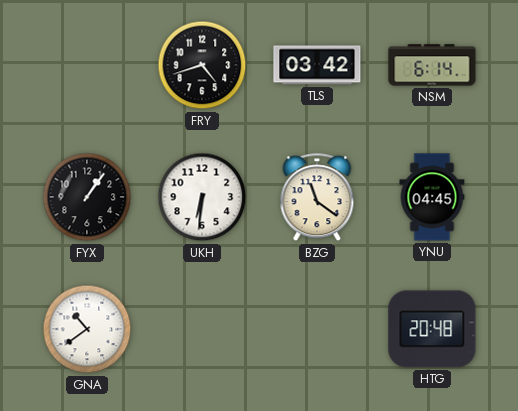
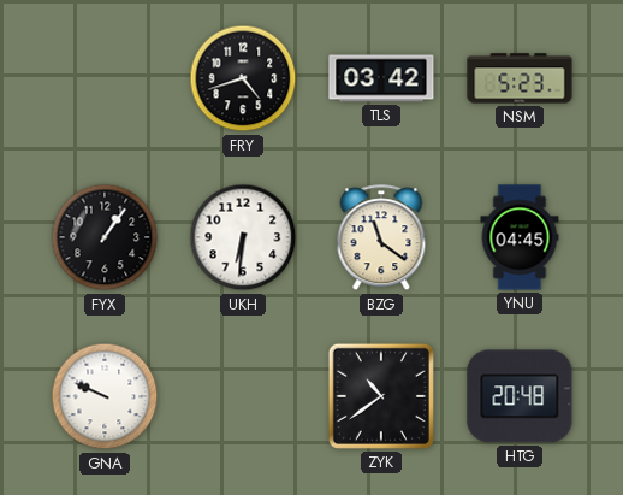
NSM: 6:14 -> 5:23
GNA: 10:39 -> 9:49
ZYK: none -> 10:39
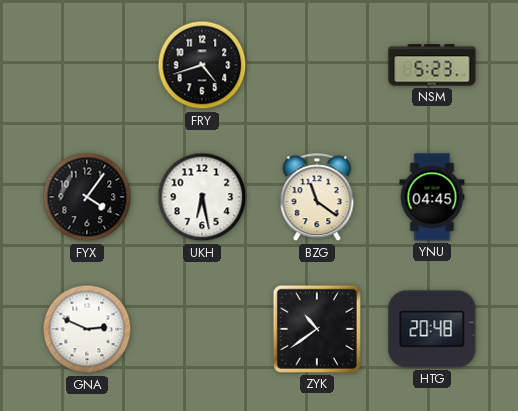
TLS: 03:42 -> none
FYX: 1:06 -> 4:06
UKH: 6:31 -> 6:28
GNA: 9:49 -> 2:49
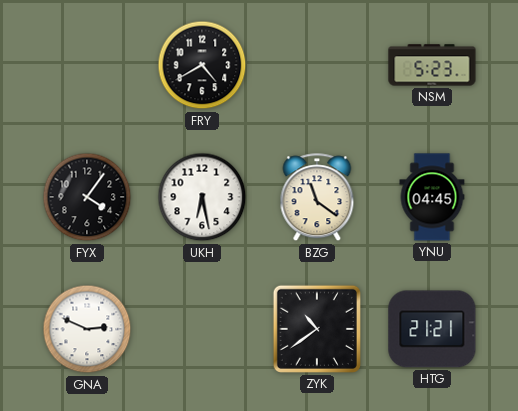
FRY: 4:42 -> 4:40
HTG: 20:48 -> 21:21
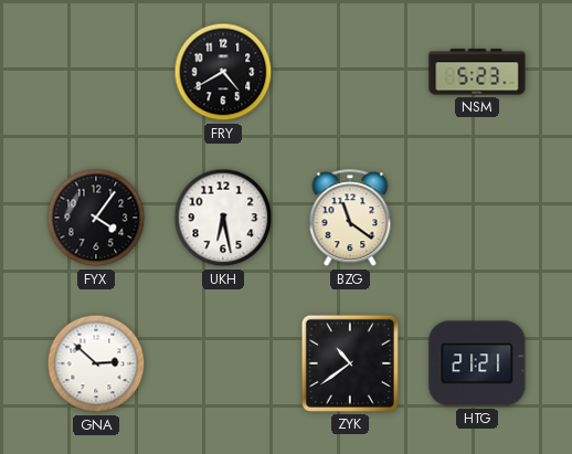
YNU: 04:45 -> none
GNA: 2:49 -> 2:52
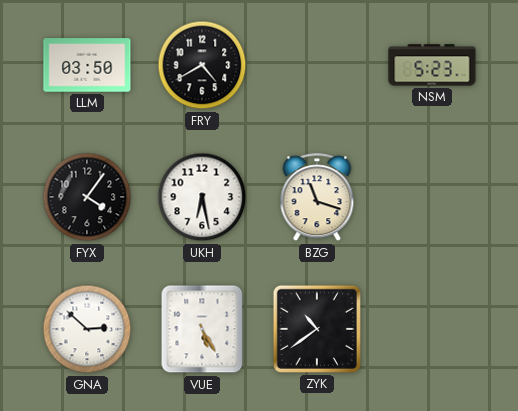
LLM: none -> 03:50
BZG: 11:21 -> 11:18
VUE: none -> 5:25
HTG: 21:21 -> none
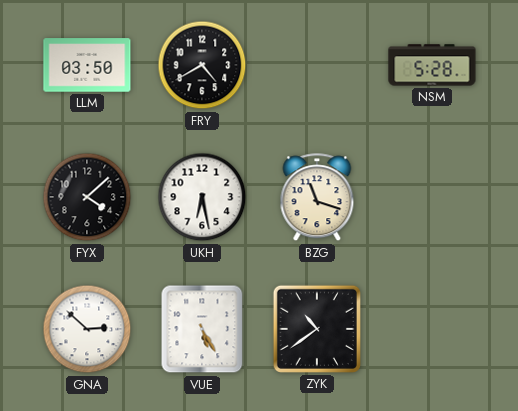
NSM: 5:23 -> 5:28
FYX: 4:06 -> 4:08
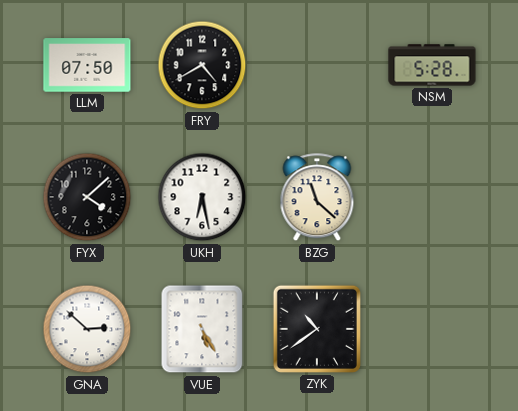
LLM: 03:50 -> 07:50
BZG: 11:18 -> 11:22
